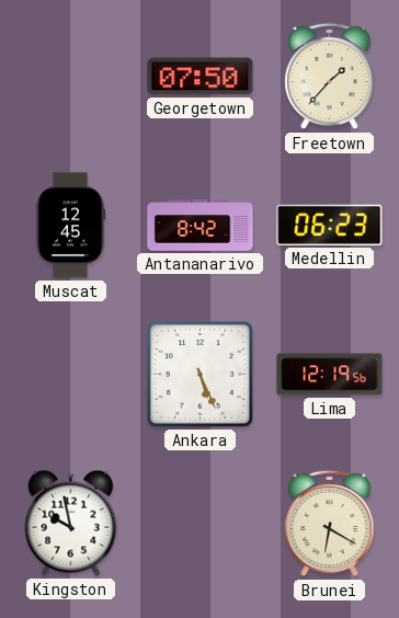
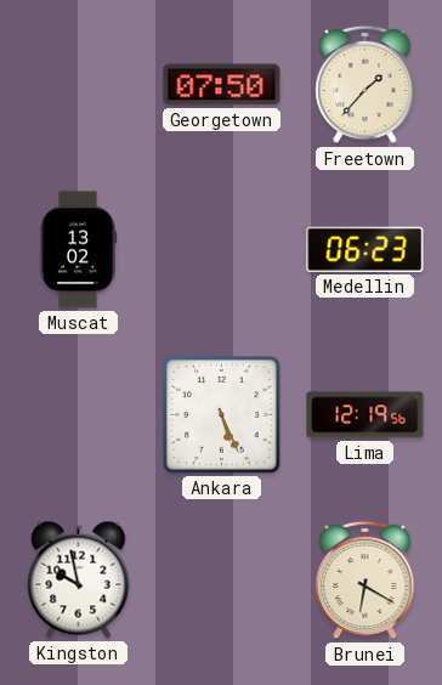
Muscat: 12:45 -> 13:02
Antananarivo: 8:42 -> none
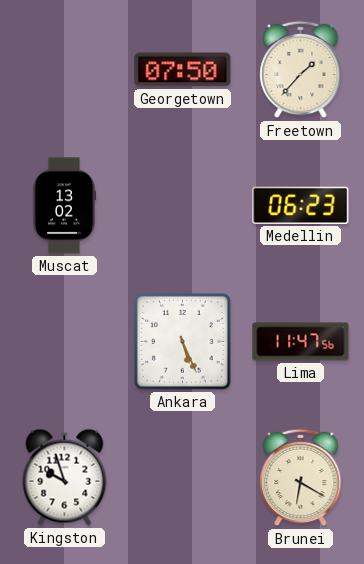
Lima: 12:19 -> 11:47
Kingston: 9:58 -> 9:57
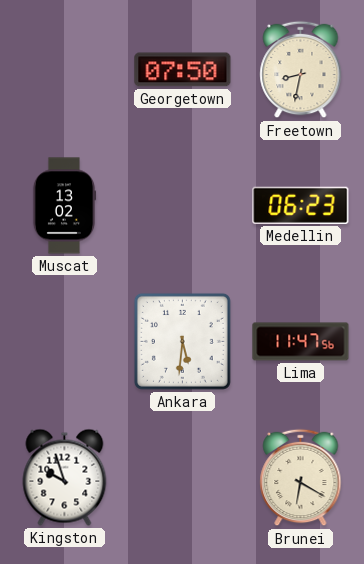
Freetown: 1:37 -> 8:32
Ankara: 5:26 -> 5:31
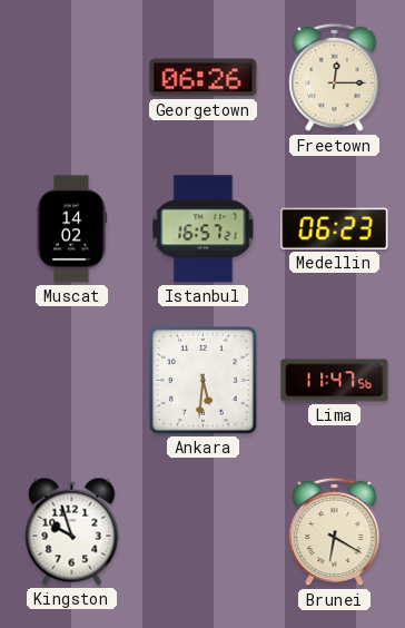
Georgetown: 07:50 -> 06:26
Freetown: 8:32 -> 12:15
Muscat: 13:02 -> 14:02
Istanbul: none -> 16:57
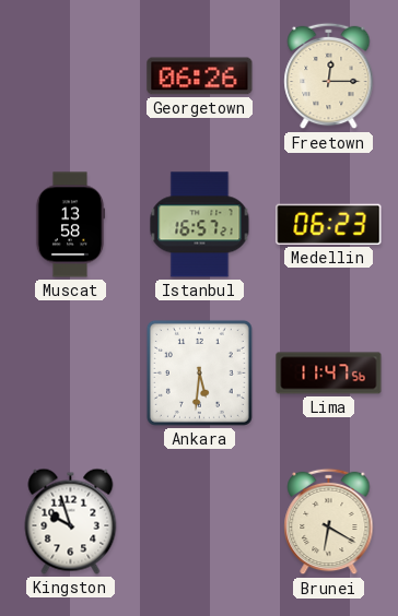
Muscat: 14:02 -> 13:58
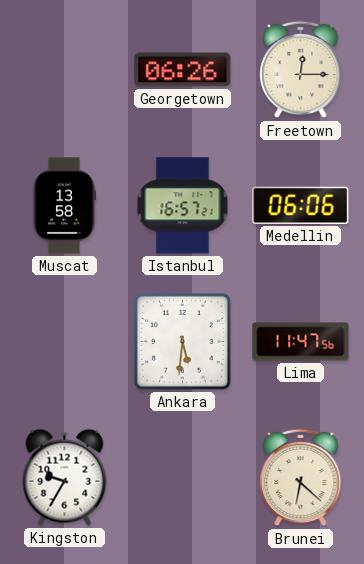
Medellin: 06:23 -> 06:06
Kingston: 9:57 -> 9:35
Brunei: 6:20 -> 6:22
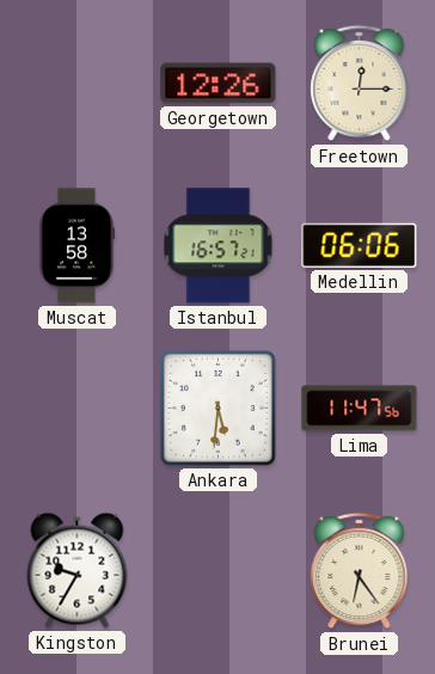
Georgetown: 06:26 -> 12:26
Brunei: 6:22 -> 6:24
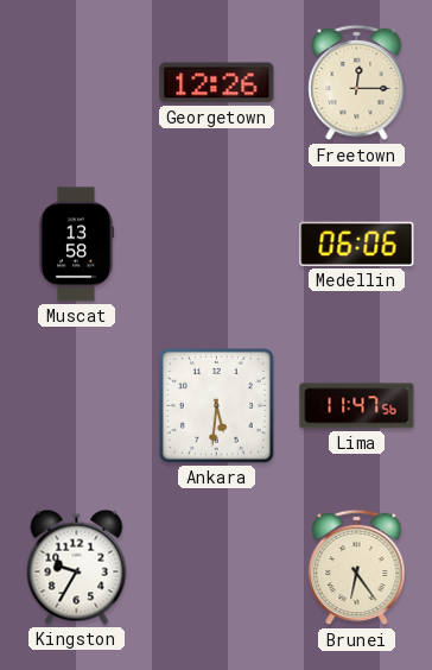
Istanbul: 16:57 -> none
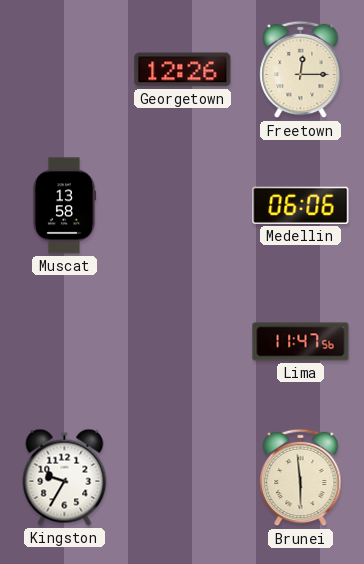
Ankara: 5:31 -> none
Brunei: 6:24 -> 5:59
